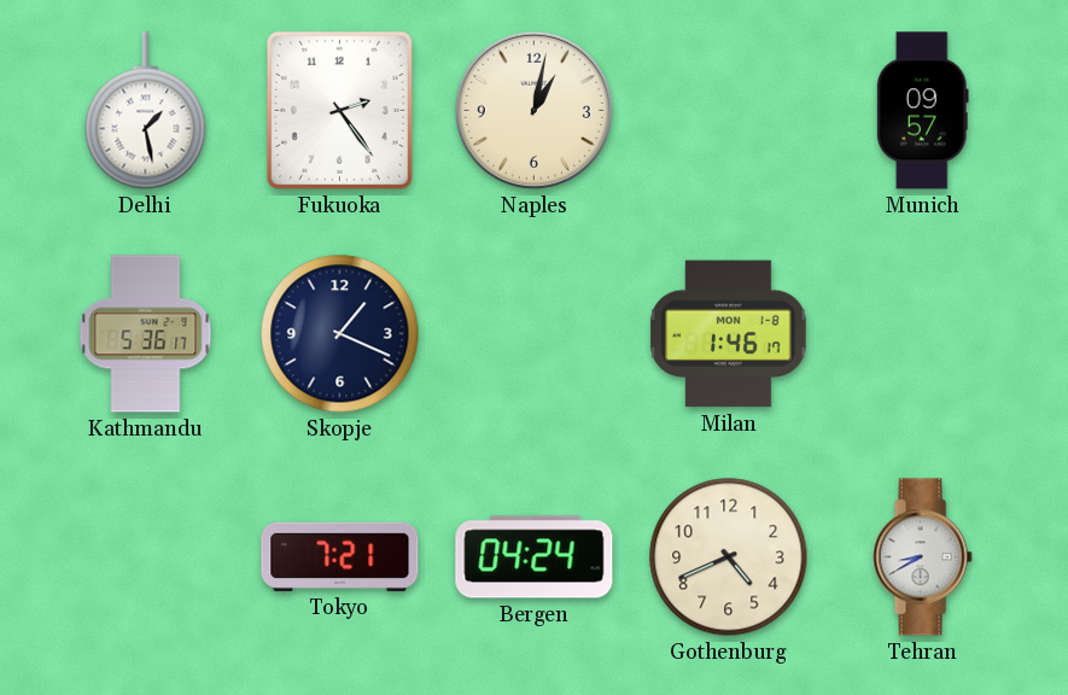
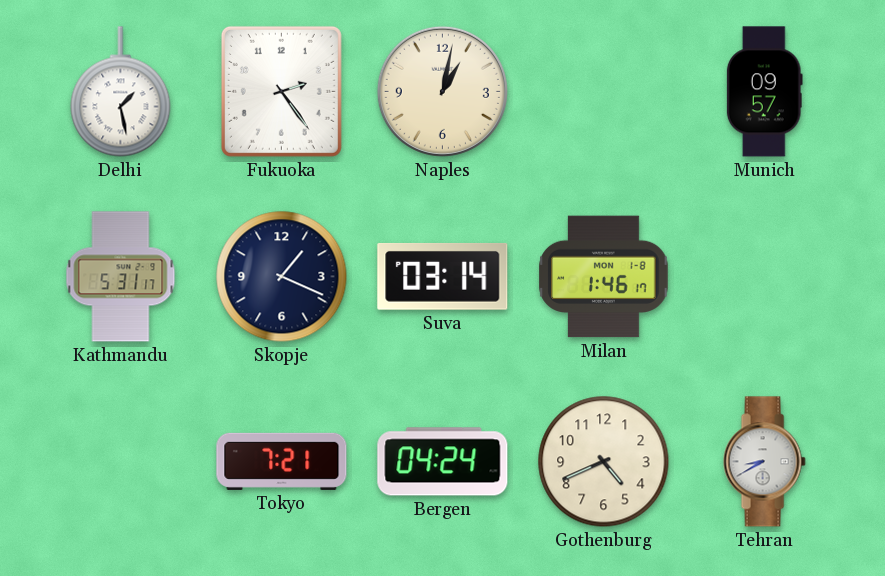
Kathmandu: 5:36 -> 5:31
Suva: none -> 03:14
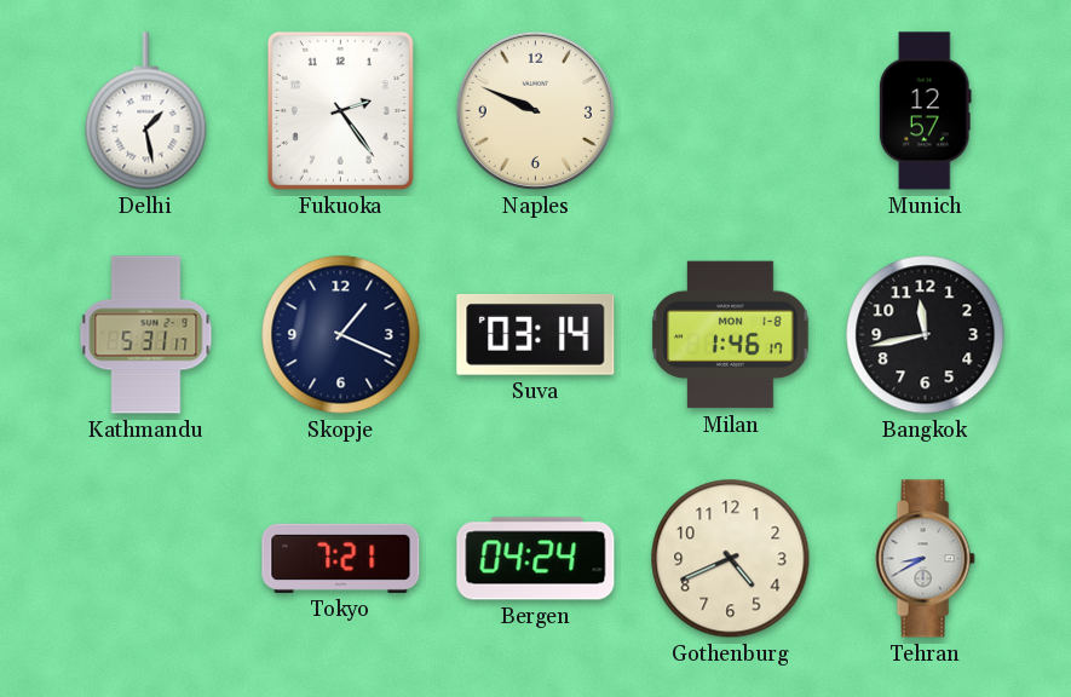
Naples: 1:02 -> 9:49
Munich: 09:57 -> 12:57
Bangkok: none -> 11:43
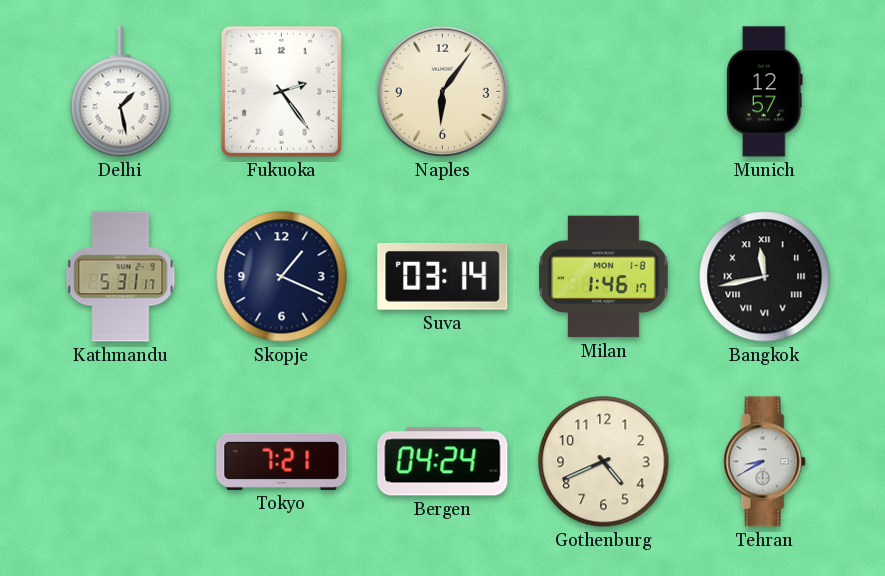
Naples: 9:49 -> 6:06
Bangkok numerals: Arabic -> Roman
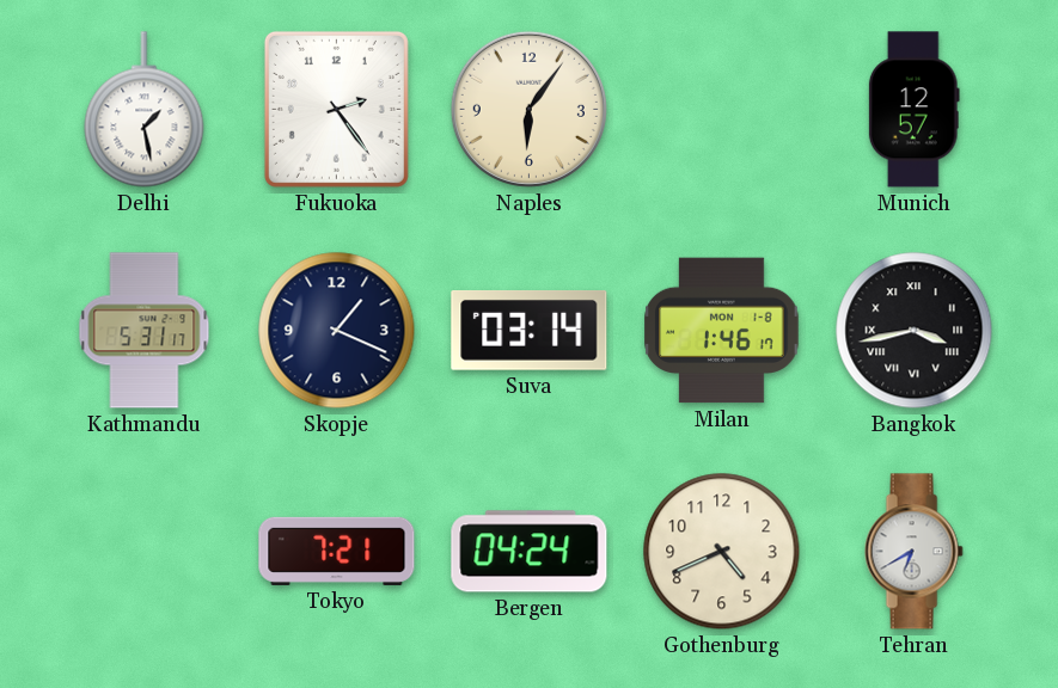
Bangkok: 11:43 -> 3:43
Tehran: 8:40 -> 6:40
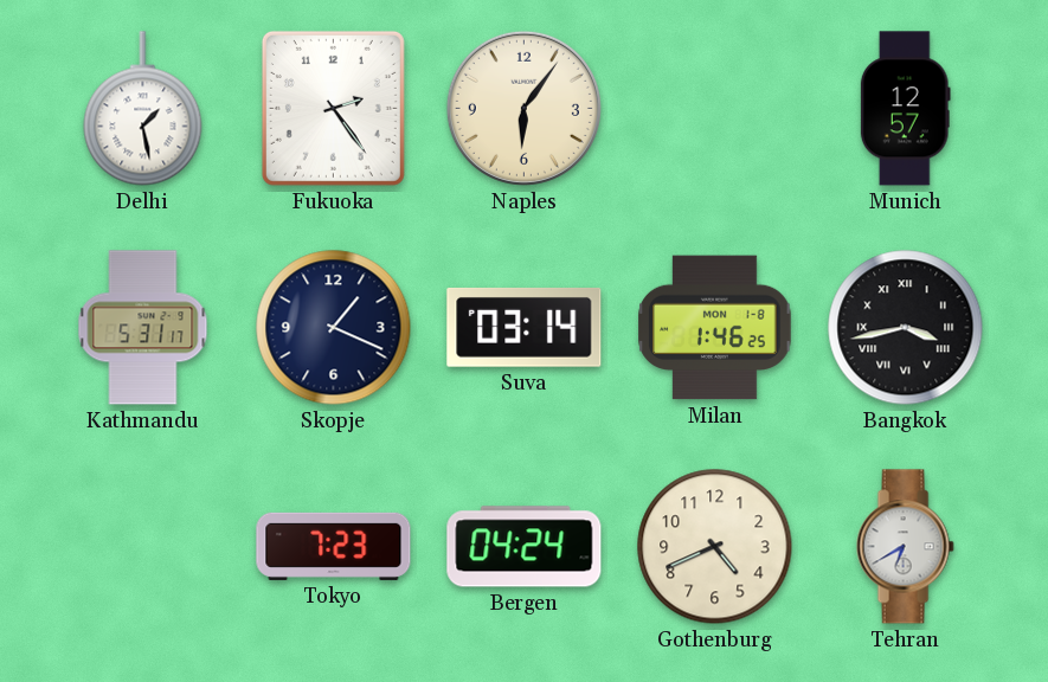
Milan: 1:46:17 -> 1:46:25
Tokyo: 7:21 -> 7:23
